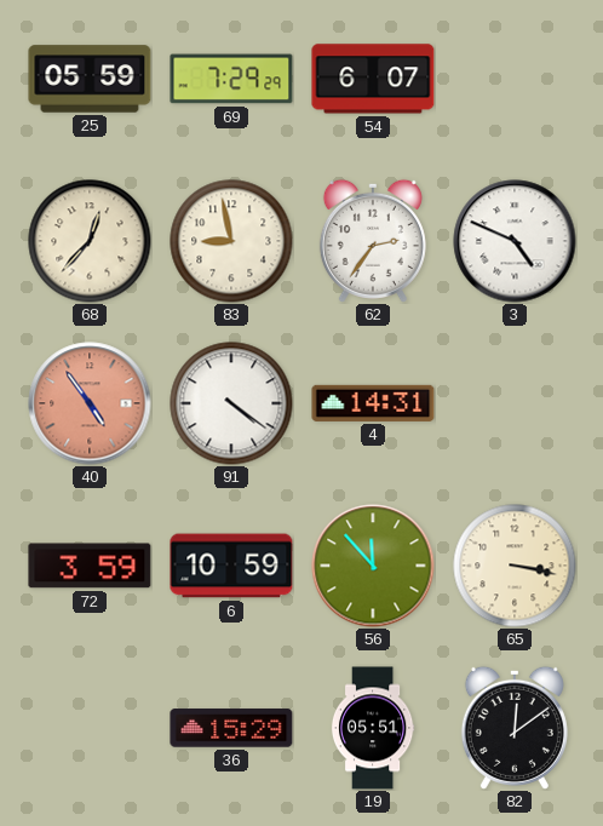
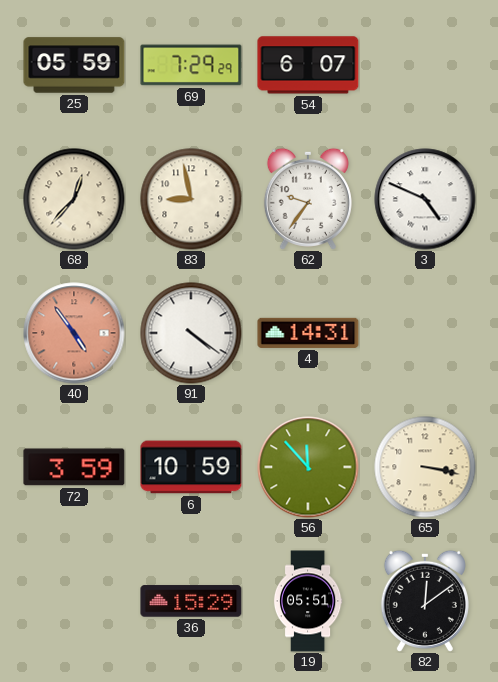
62: 2:36 -> 9:36
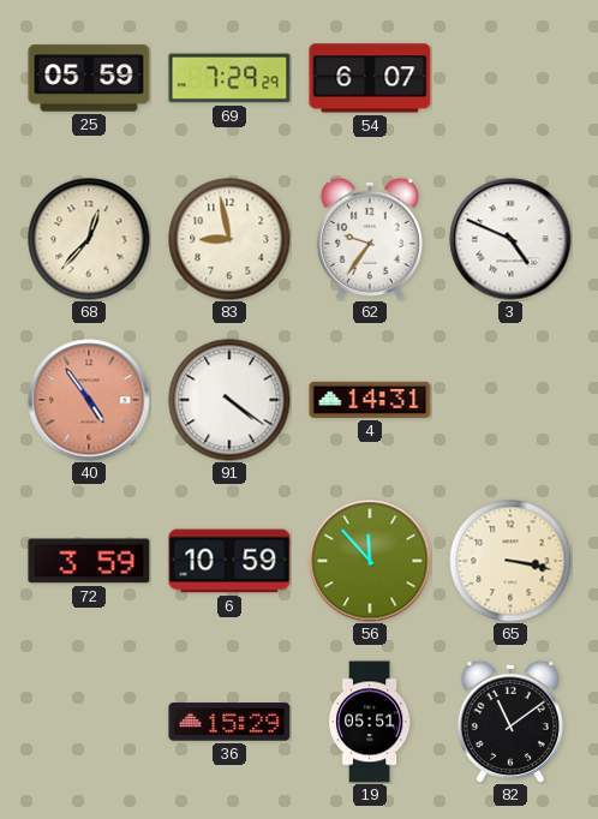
82: 12:09 -> 11:09
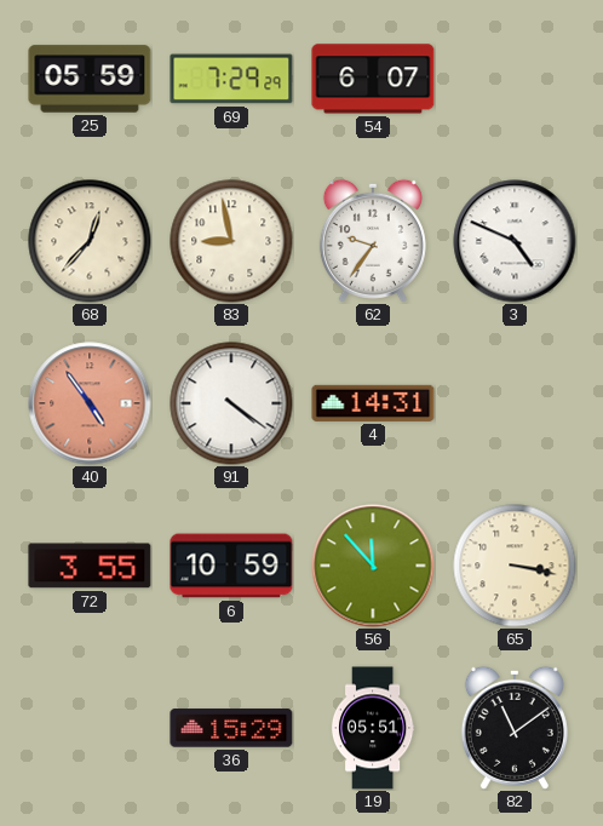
72: 3:59 -> 3:55
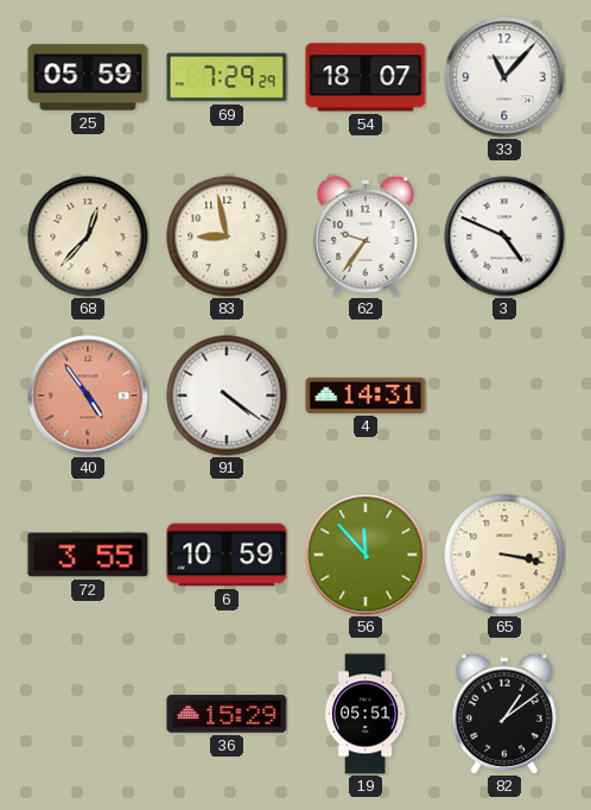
54: 6:07 -> 18:07
33: none -> 11:07
82: 11:09 -> 1:09
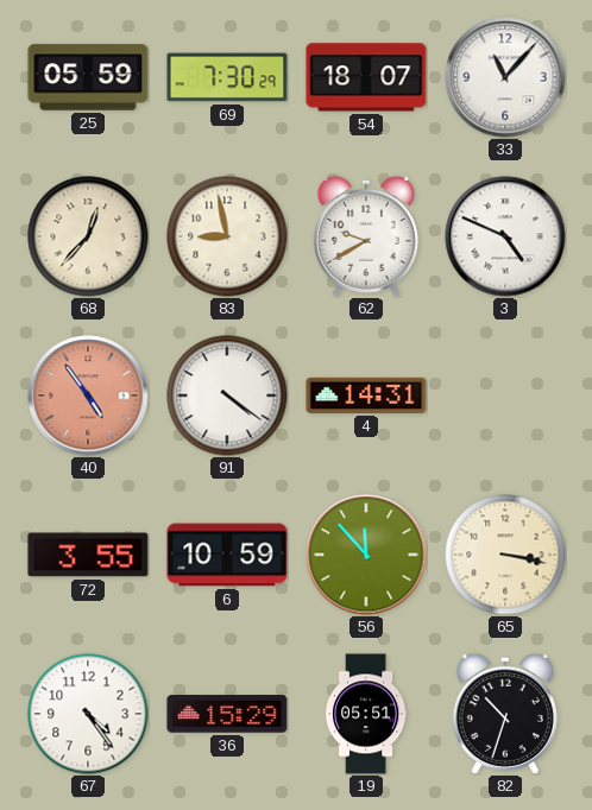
69: 7:29 -> 7:30
62: 9:36 -> 9:40
67: none -> 4:24
82: 1:09 -> 10:33
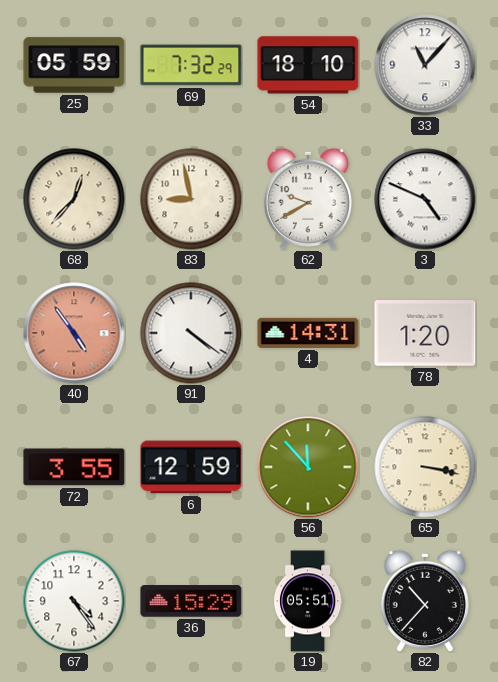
69: 7:30 -> 7:32
54: 18:07 -> 18:10
78: none -> 1:20
6: 10:59 -> 12:59
82: 10:33 -> 10:37
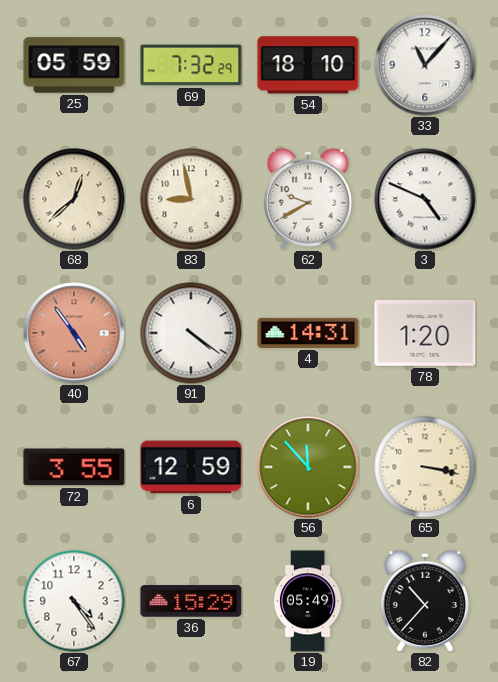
68: 12:37 -> 12:38
19: 05:51 -> 05:49
